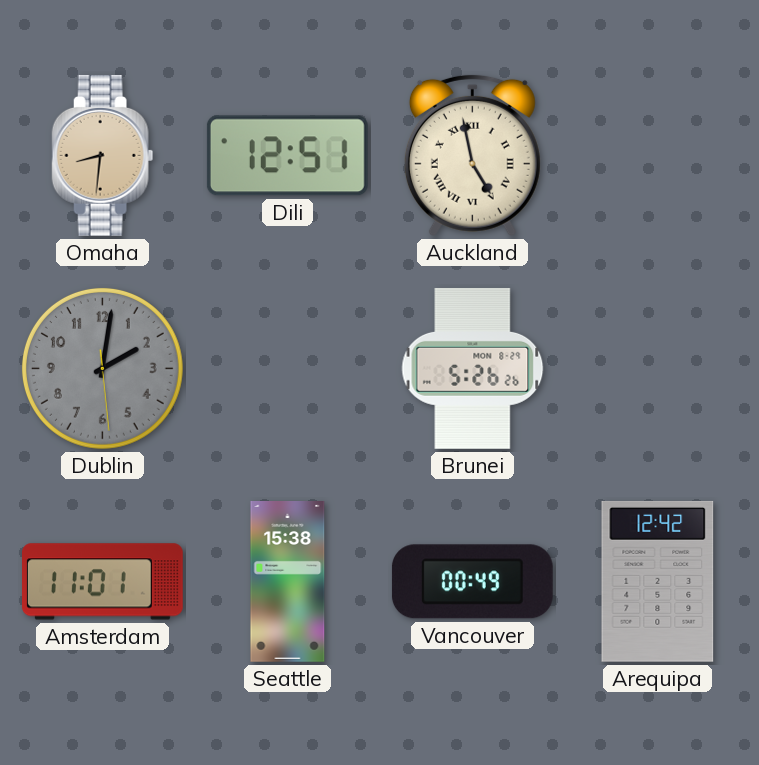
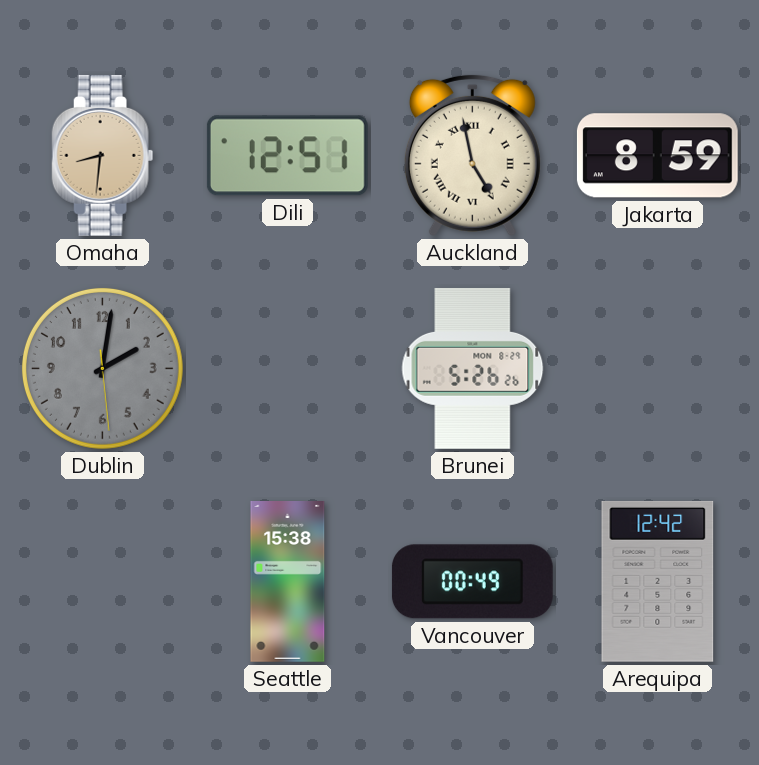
Jakarta: none -> 8:59
Amsterdam: 11:01 -> none
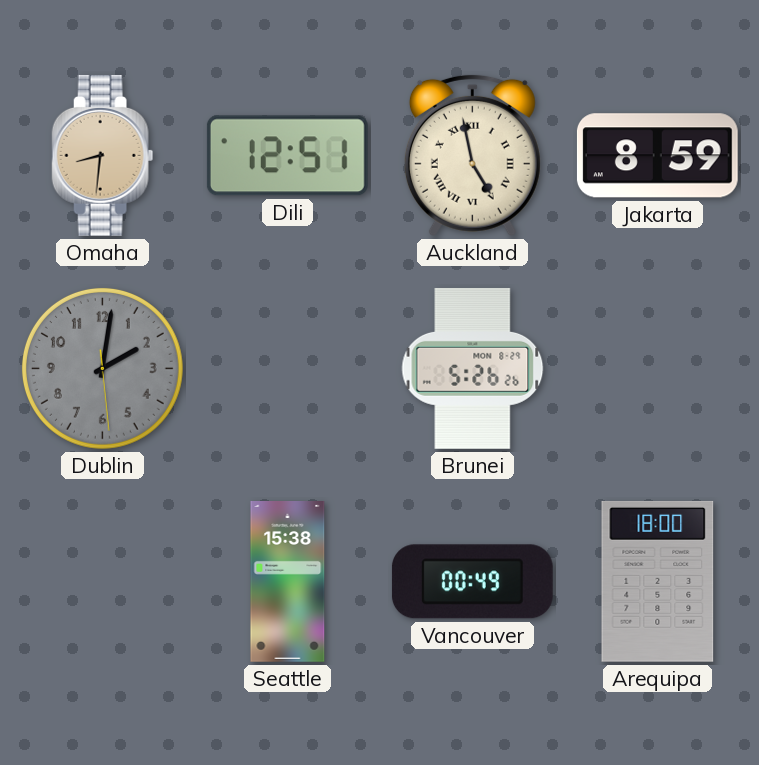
Arequipa: 12:42 -> 18:00
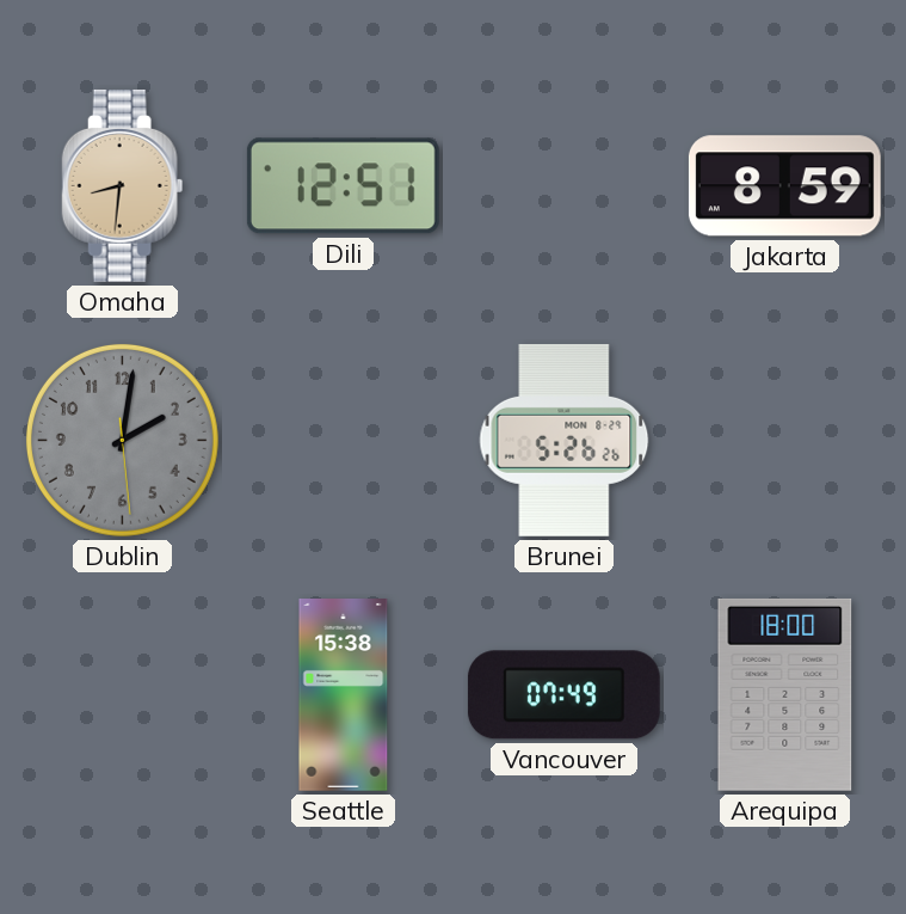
Auckland: 4:58 -> none
Vancouver: 00:49 -> 07:49
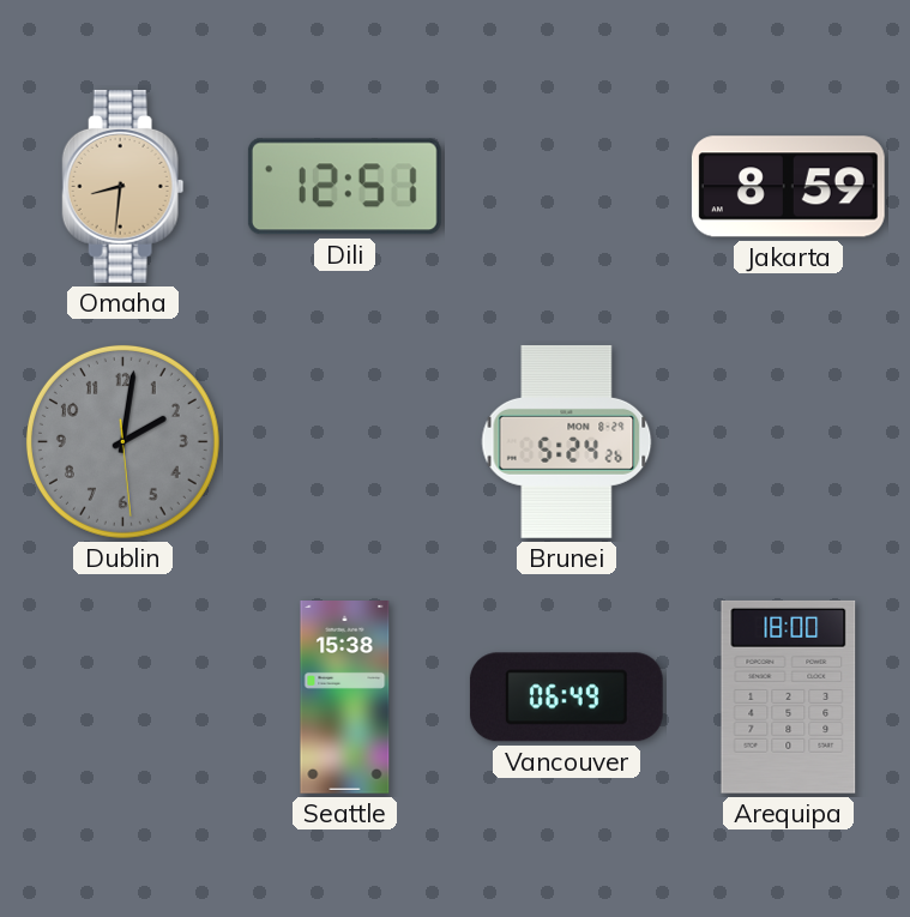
Brunei: 5:26 -> 5:24
Vancouver: 07:49 -> 06:49
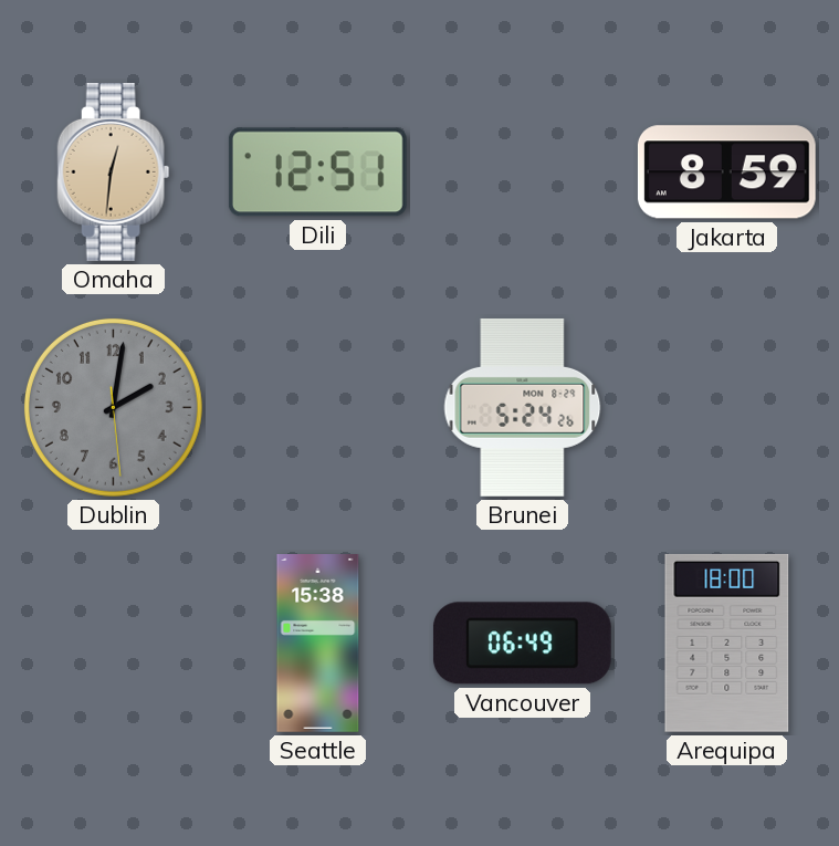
Omaha: 8:31 -> 12:31
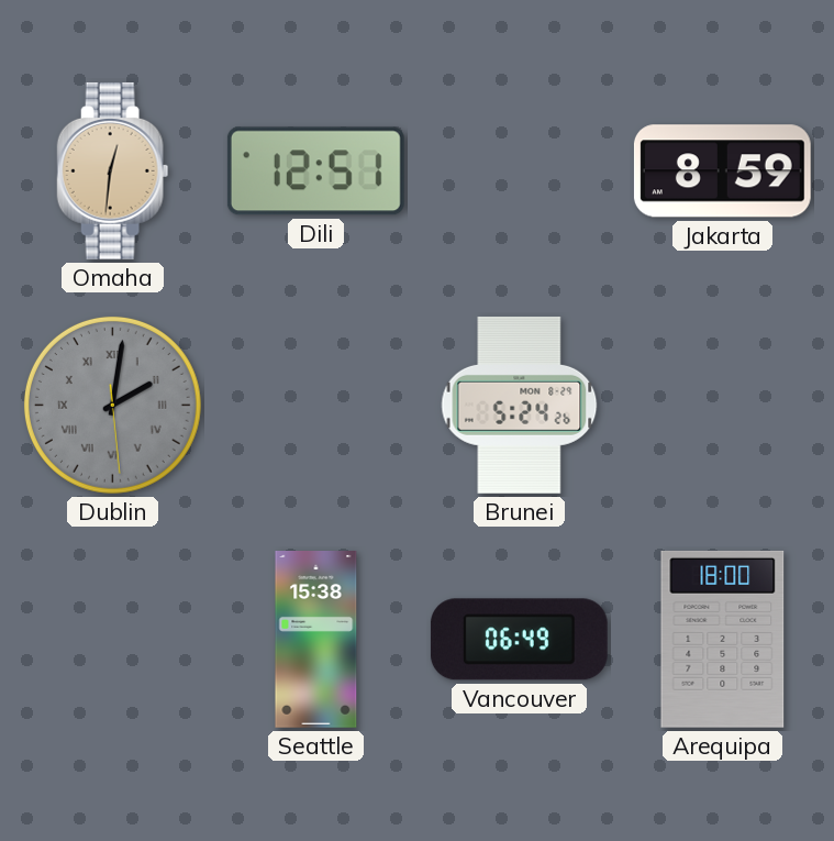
Dublin numerals: Arabic -> Roman
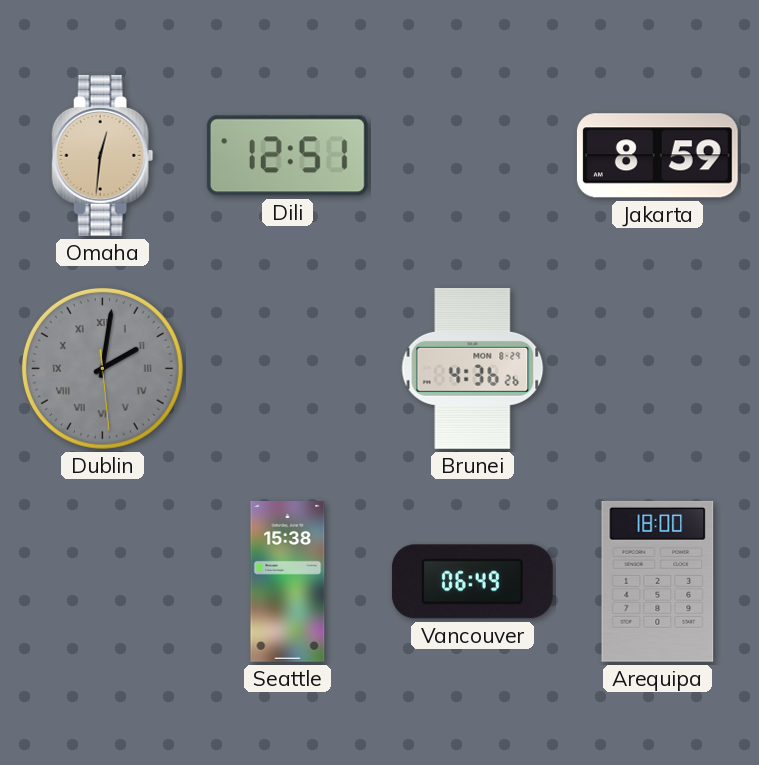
Brunei: 5:24 -> 4:36
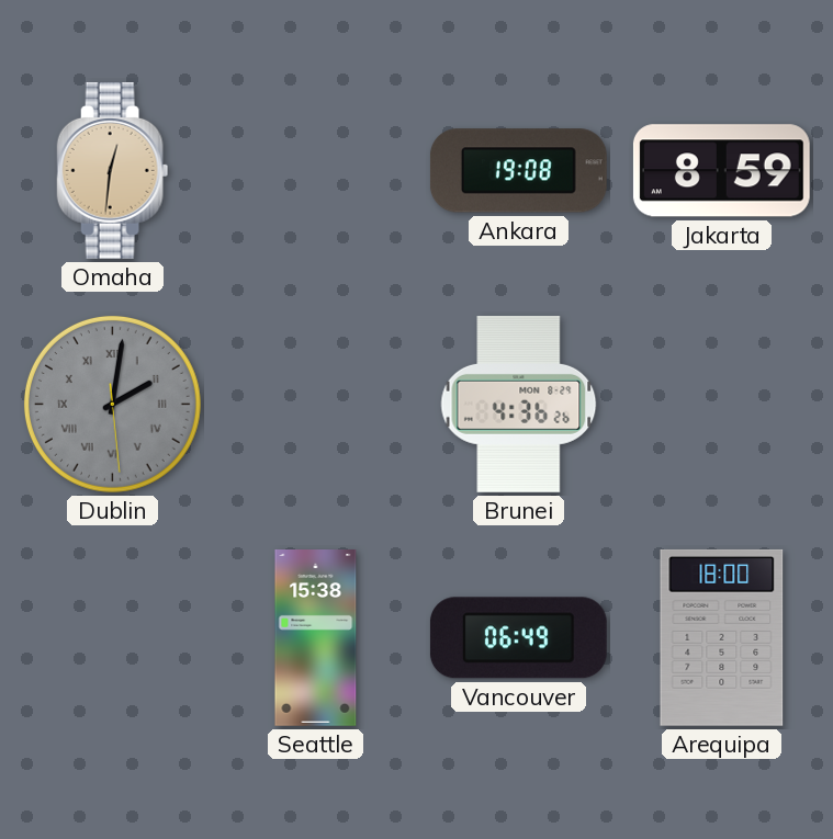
Dili: 12:51 -> none
Ankara: none -> 19:08
